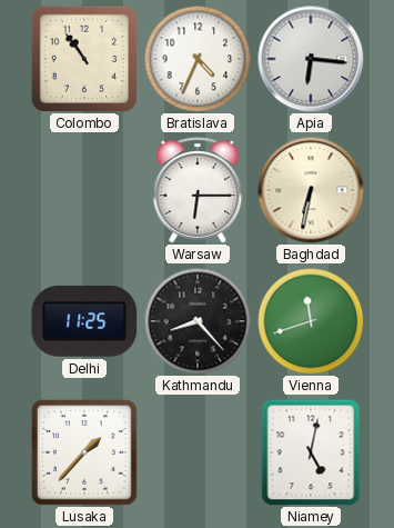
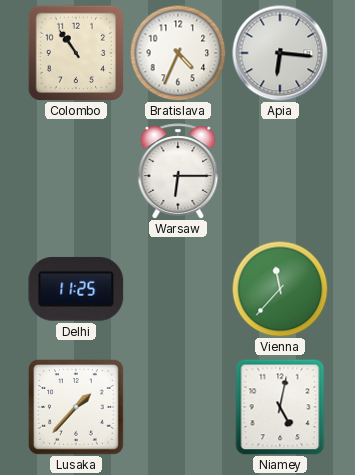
Baghdad: 6:32 -> none
Kathmandu: 8:23 -> none
Vienna: 11:42 -> 11:37
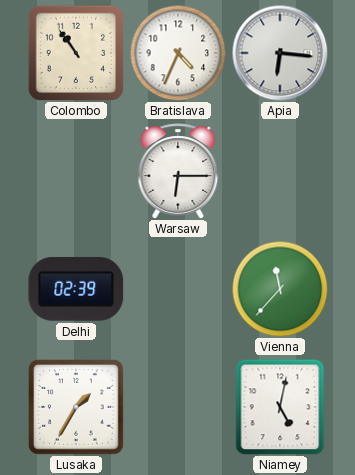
Delhi: 11:25 -> 02:39
Lusaka: 1:37 -> 1:35
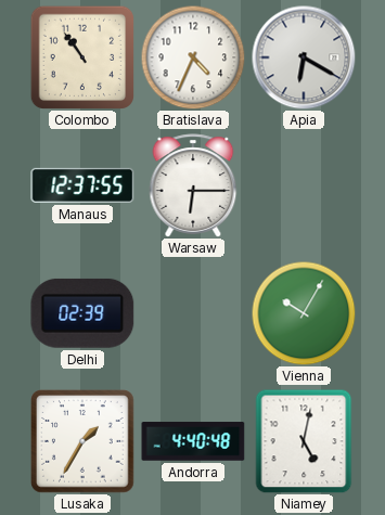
Apia: 6:16 -> 6:20
Manaus: none -> 12:37
Vienna: 11:37 -> 10:05
Andorra: none -> 4:40
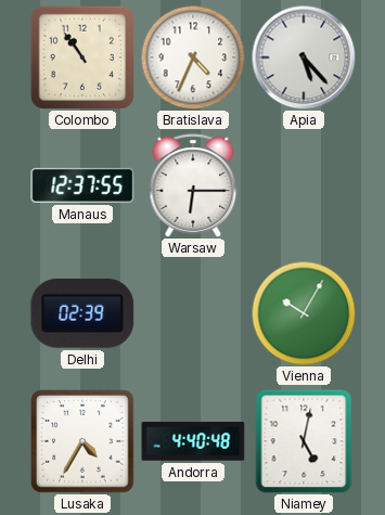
Apia: 6:20 -> 5:23
Lusaka: 1:35 -> 4:35
